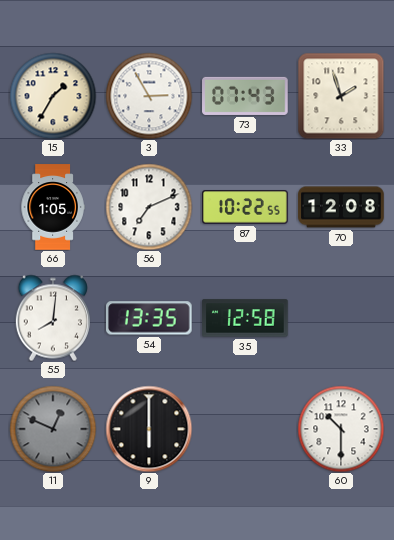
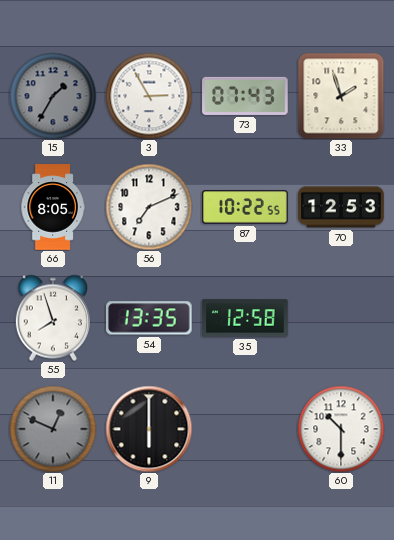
15 dial: cream -> grey
66: 1:05 -> 8:05
70: 12:08 -> 12:53
55: 8:01 -> 7:57
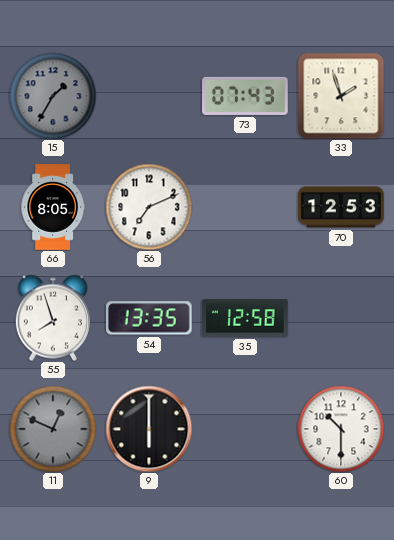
3: 2:55 -> none
87: 10:22 -> none
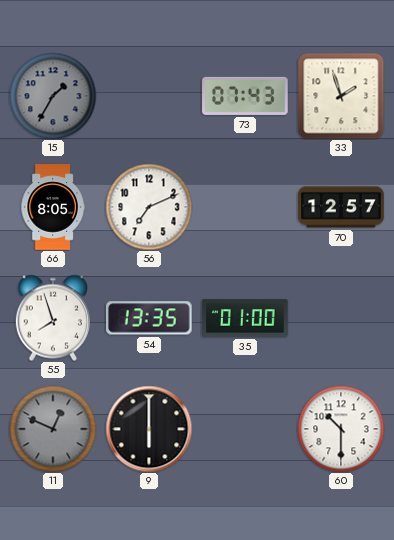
70: 12:53 -> 12:57
35: 12:58 -> 01:00
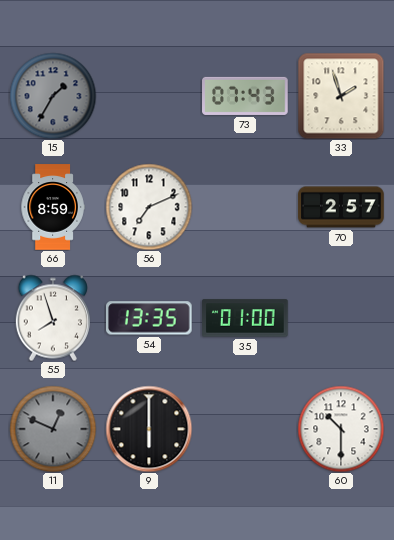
66: 8:05 -> 8:59
70: 12:57 -> 2:57
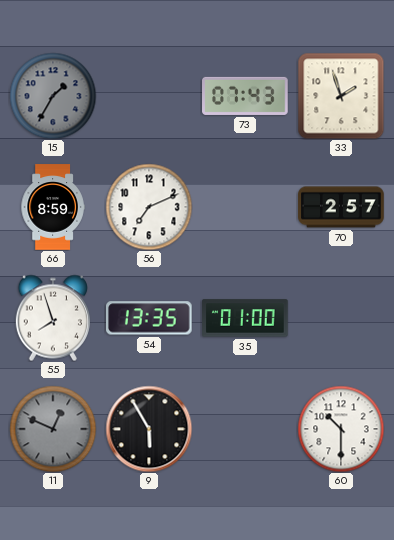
9: 6:00 -> 5:55
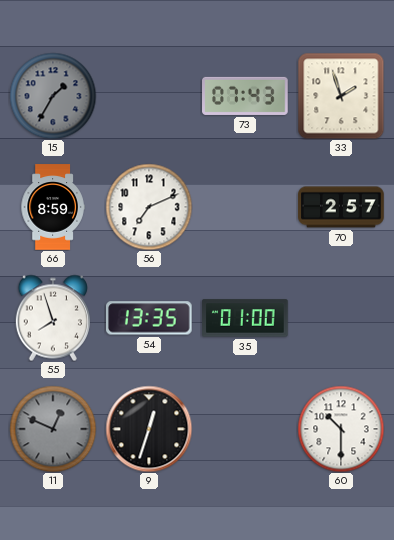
9: 5:55 -> 12:33
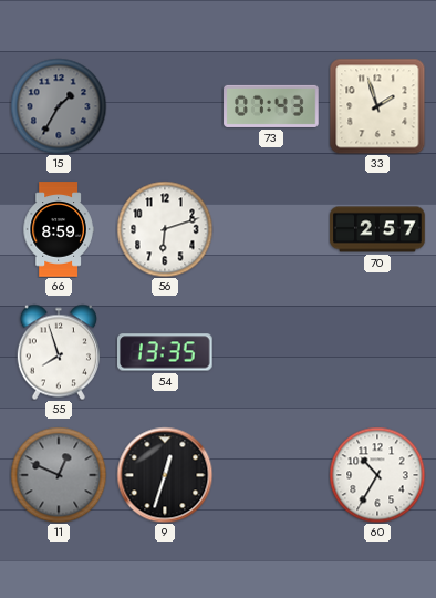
56: 7:11 -> 6:12
35: 01:00 -> none
60: 10:30 -> 10:35
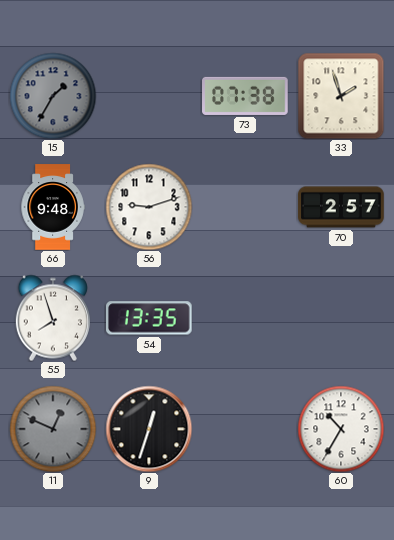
73: 07:43 -> 07:38
66: 8:59 -> 9:48
56: 6:12 -> 9:12
